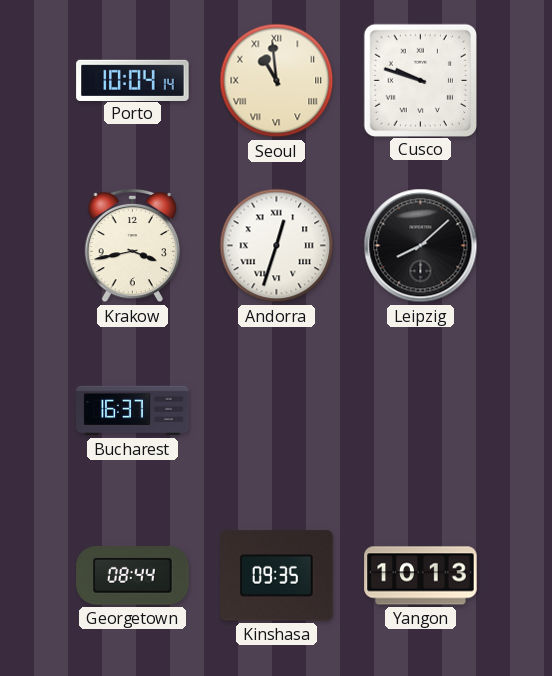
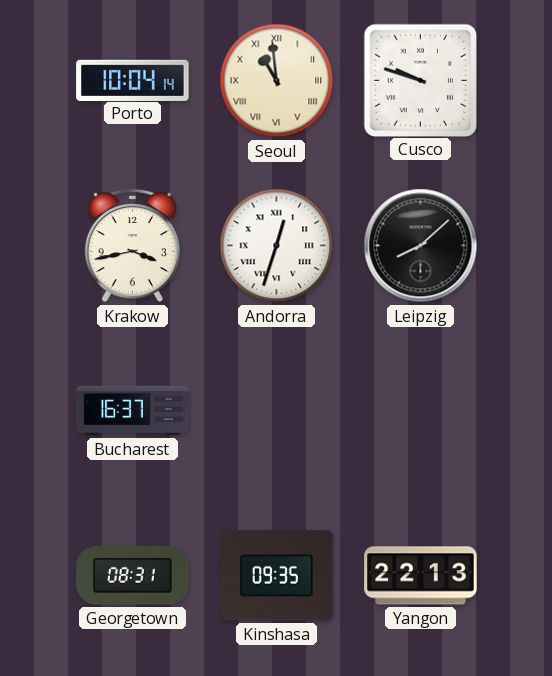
Georgetown: 08:44 -> 08:31
Yangon: 10:13 -> 22:13
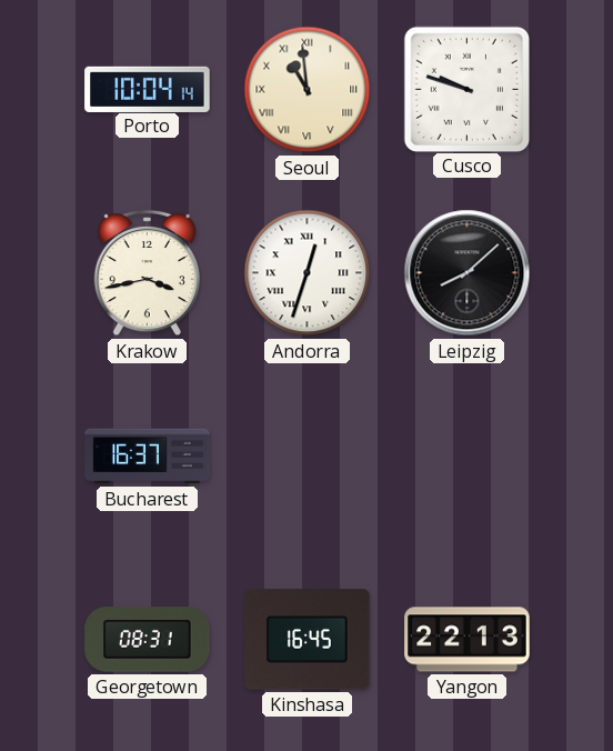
Kinshasa: 09:35 -> 16:45
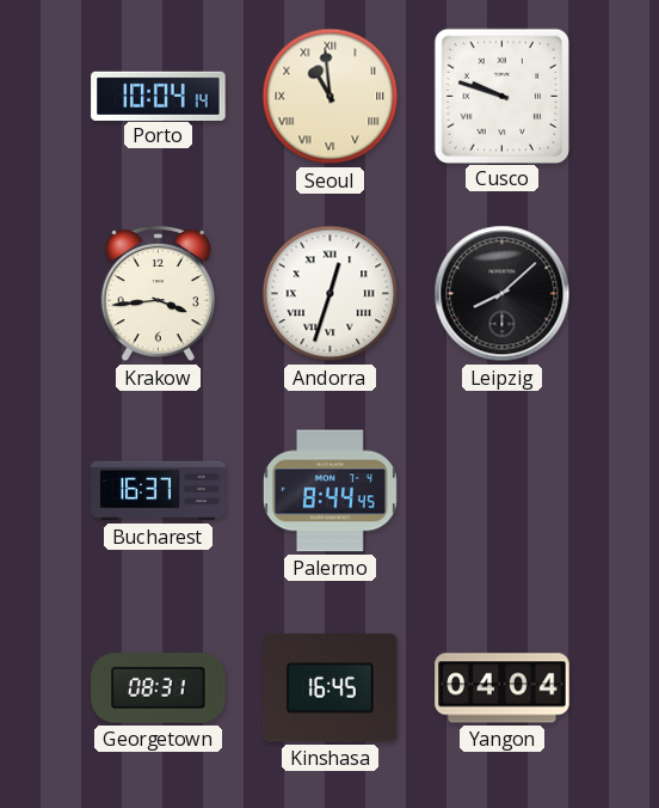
Krakow: 3:43 -> 3:44
Palermo: none -> 8:44
Yangon: 22:13 -> 04:04
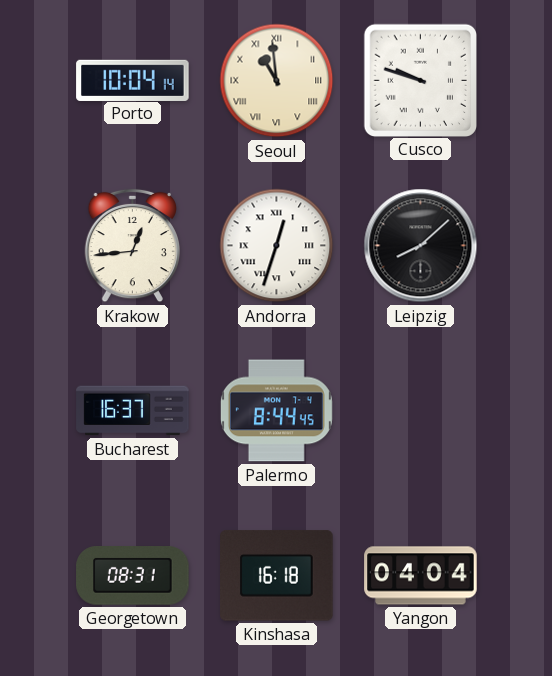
Krakow: 3:44 -> 12:44
Kinshasa: 16:45 -> 16:18
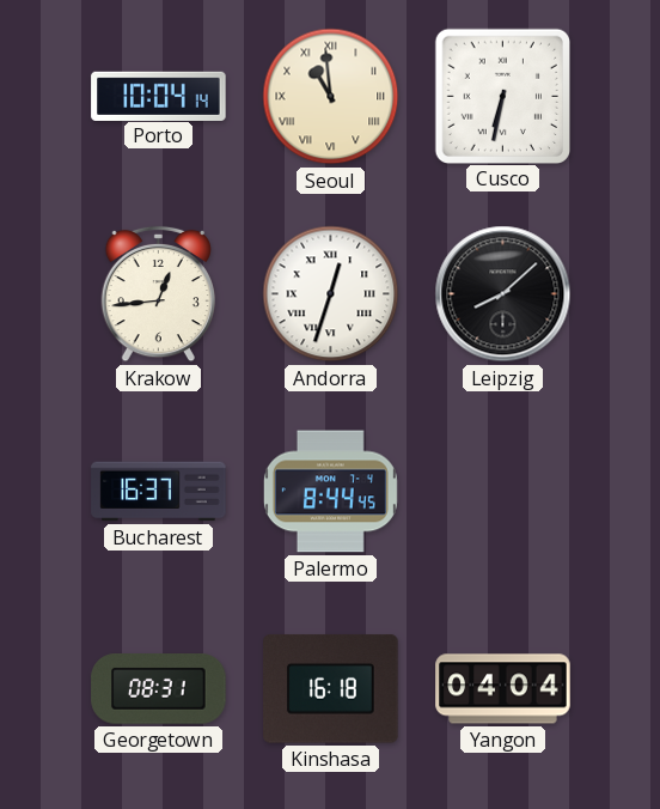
Cusco: 9:48 -> 6:32
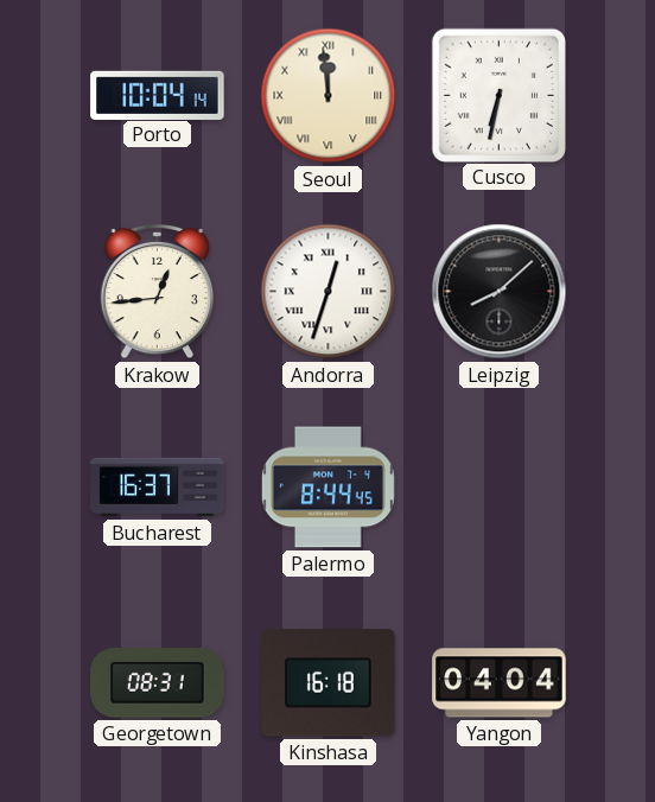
Seoul: 10:59 -> 11:59
